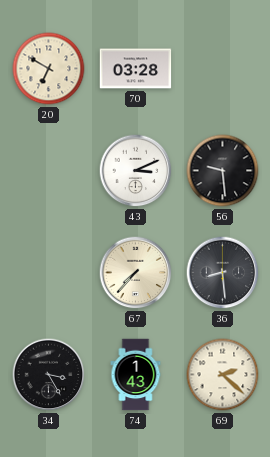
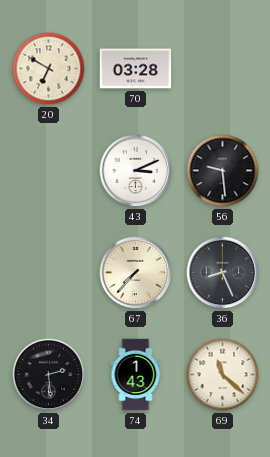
36: 8:29 -> 8:26
34: 3:25 -> 2:29
69: 2:22 -> 11:22
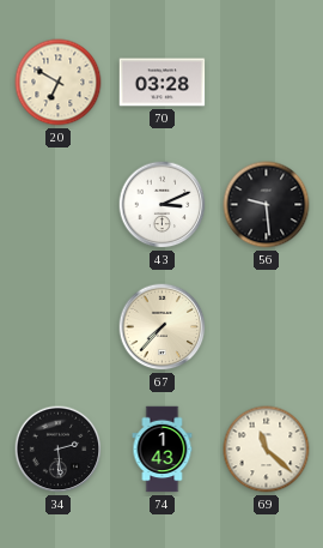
36: 8:26 -> none
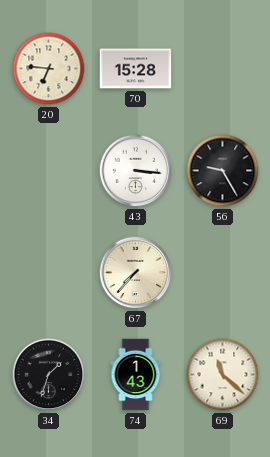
20: 6:50 -> 6:46
70: 03:28 -> 15:28
43: 3:11 -> 3:16
56: 9:29 -> 9:25
34: 2:29 -> 1:33
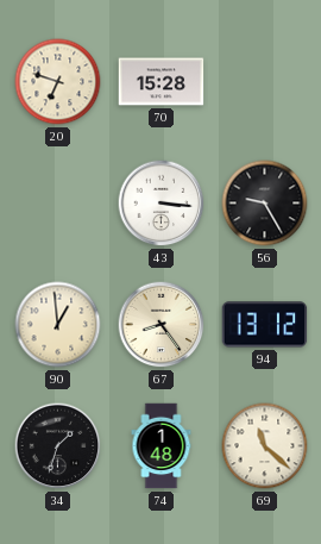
20: 6:46 -> 6:48
90: none -> 12:59
67: 7:37 -> 8:24
94: none -> 13:12
74: 1:43 -> 1:48
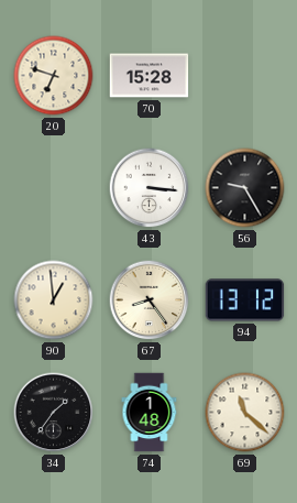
34: 1:33 -> 1:36
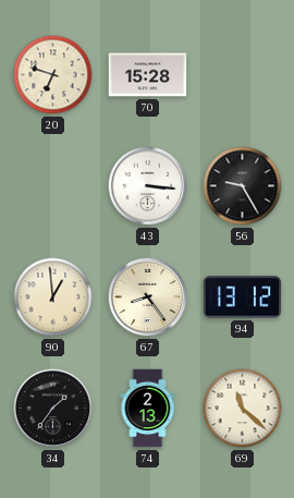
74: 1:48 -> 2:13
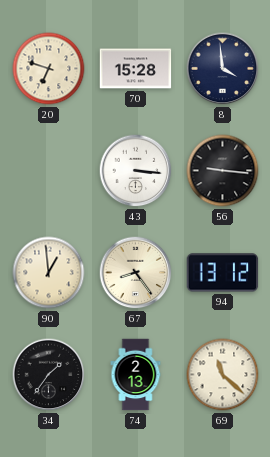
8: none -> 3:59
56: 9:25 -> 9:16
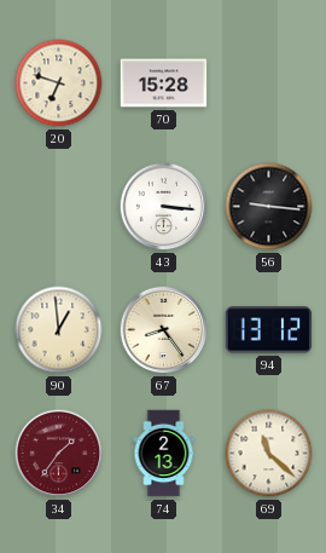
8: 3:59 -> none
34 dial: black -> burgundy
